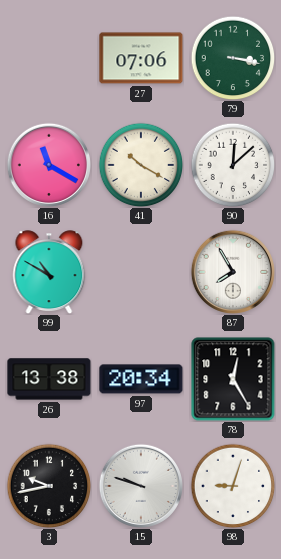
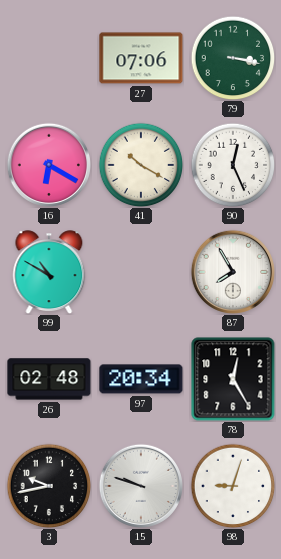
16: 11:20 -> 6:20
90: 12:08 -> 12:26
26: 13:38 -> 02:48
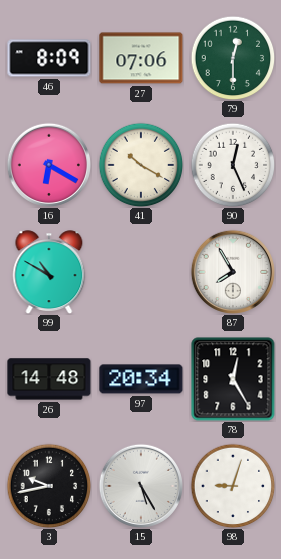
46: none -> 8:09
79: 3:17 -> 12:30
26: 02:48 -> 14:48
15: 9:48 -> 5:25
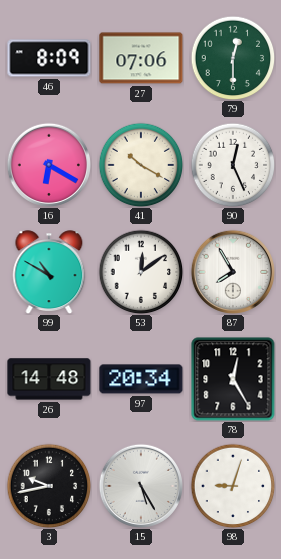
53: none -> 12:09
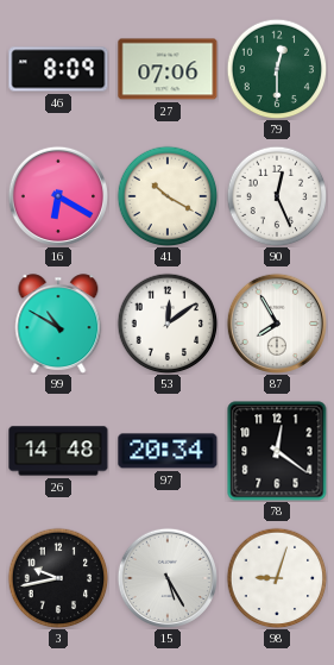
78: 12:25 -> 12:21
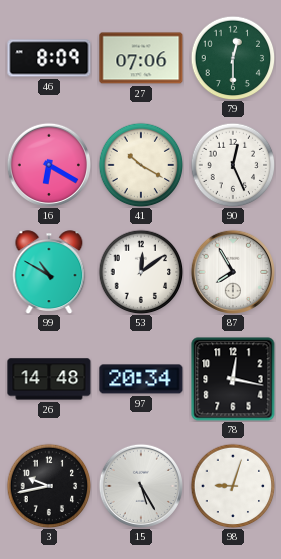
78: 12:21 -> 12:17
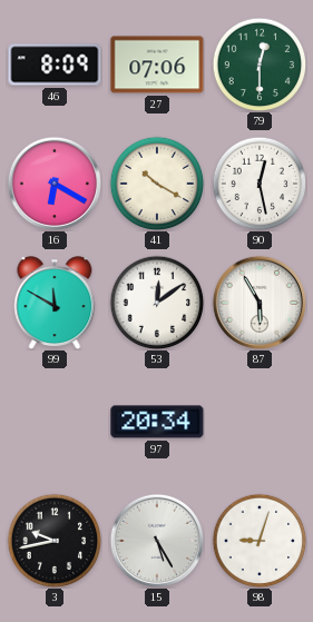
90: 12:26 -> 12:28
99: 10:50 -> 11:50
87: 7:55 -> 5:55
26: 14:48 -> none
78: 12:17 -> none
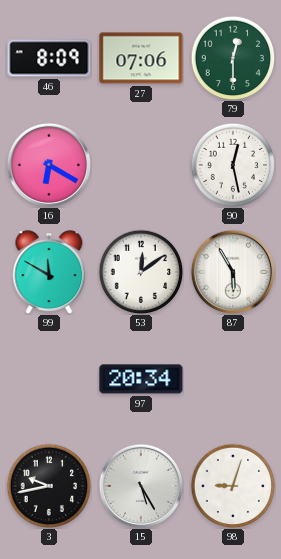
41: 10:20 -> none
